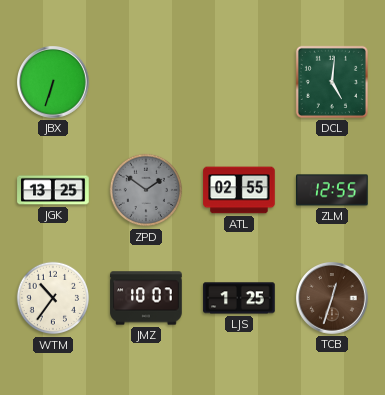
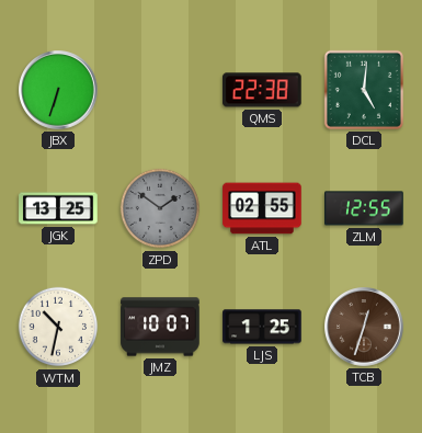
QMS: none -> 22:38
WTM: 10:36 -> 10:32
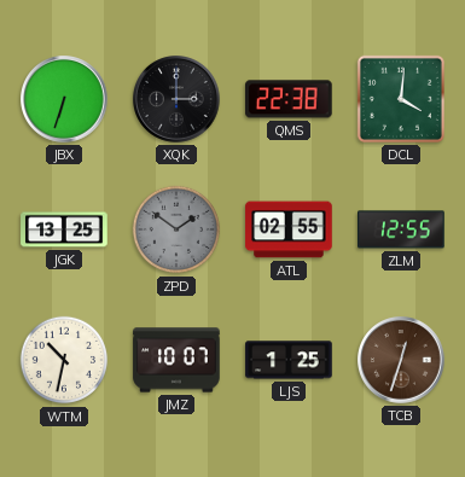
XQK: none -> 3:00
DCL: 5:01 -> 4:01
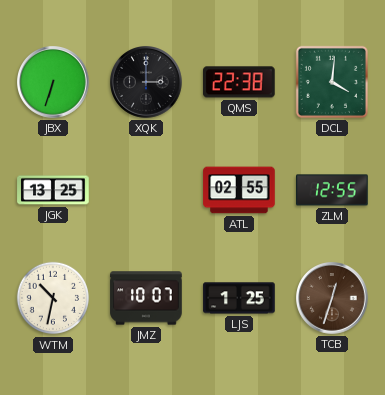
ZPD: 1:51 -> none
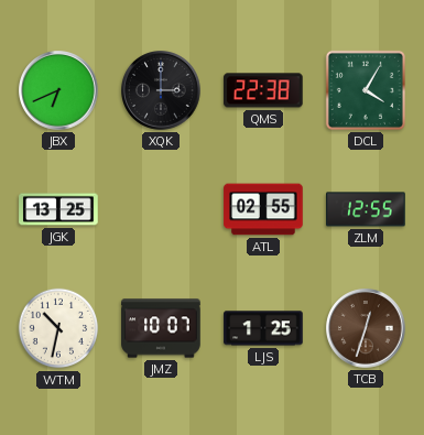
JBX: 6:33 -> 6:41
DCL: 4:01 -> 4:05
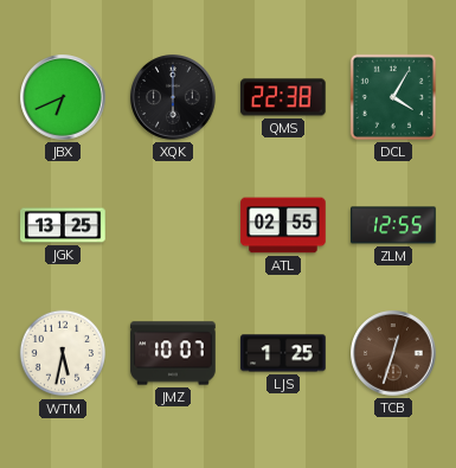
XQK: 3:00 -> 6:00
WTM: 10:32 -> 5:32
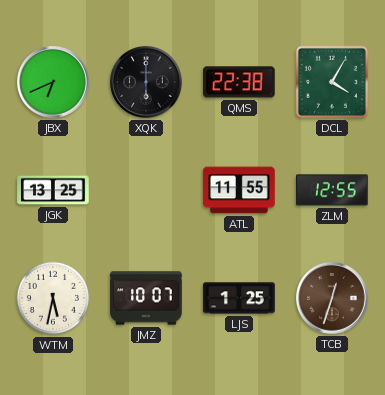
ATL: 02:55 -> 11:55
